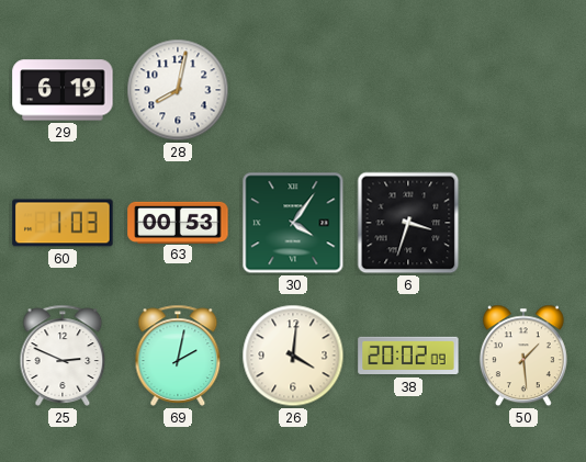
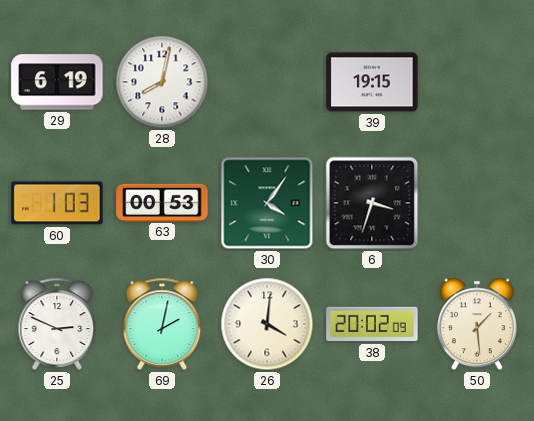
39: none -> 19:15
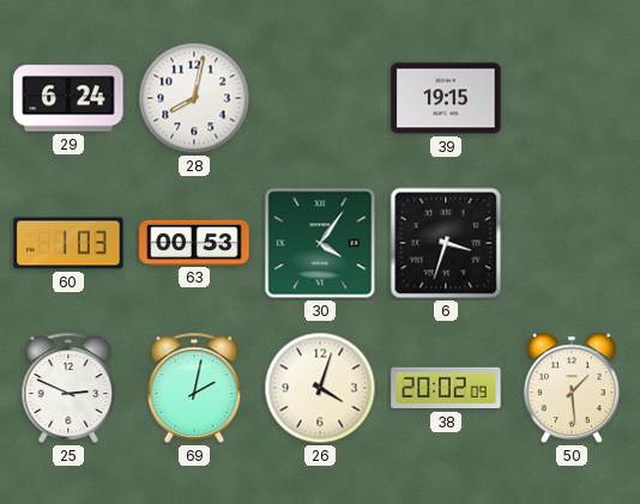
29: 6:19 -> 6:24
26: 4:01 -> 4:03
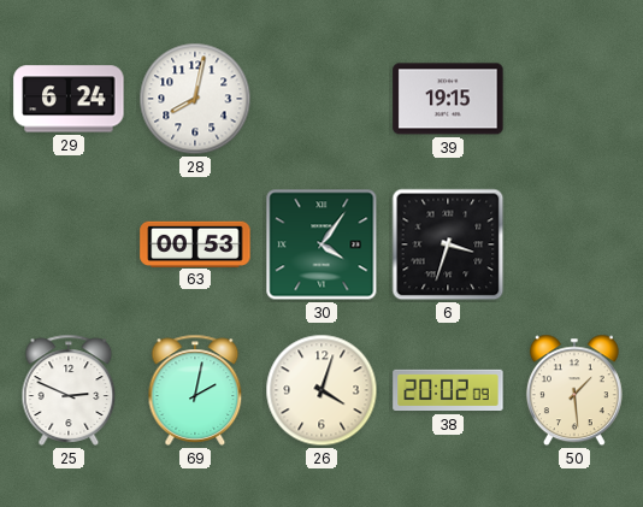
60: 1:03 -> none
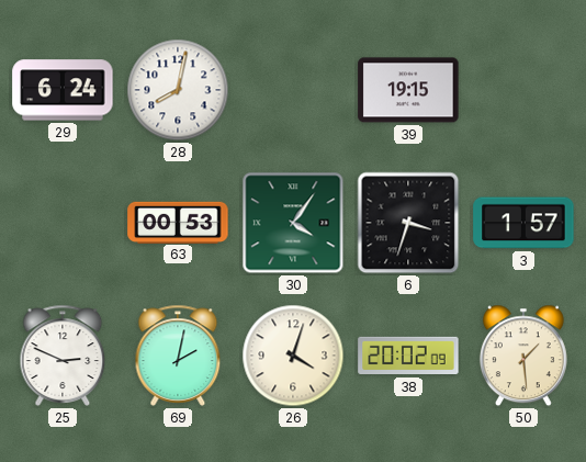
3: none -> 1:57
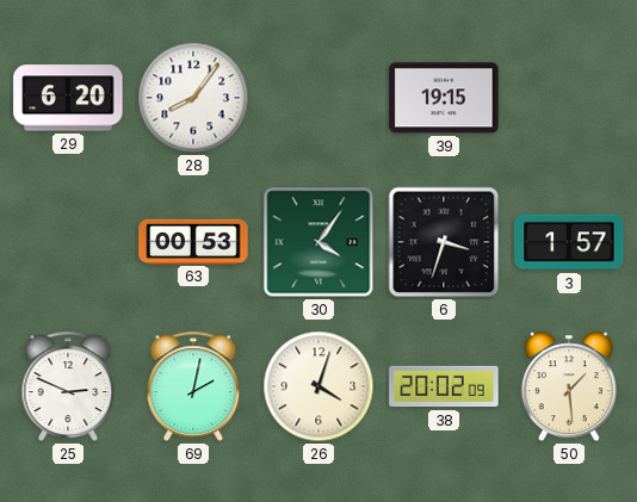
29: 6:24 -> 6:20
28: 8:02 -> 8:06
